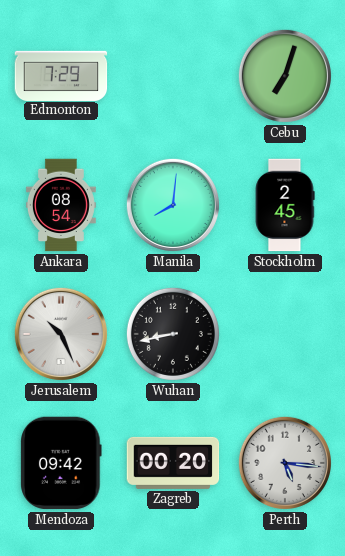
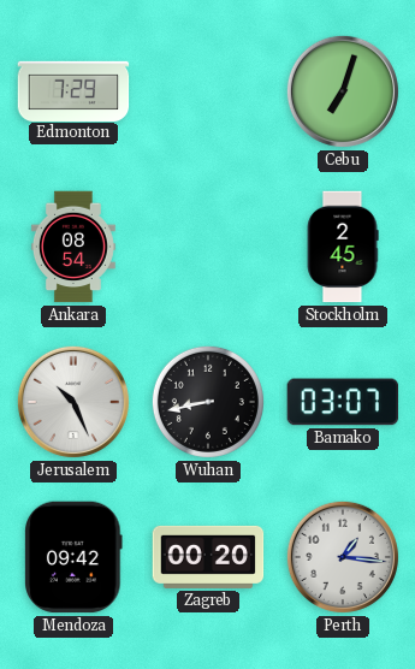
Manila: 8:01 -> none
Bamako: none -> 03:07
Perth: 5:16 -> 1:16
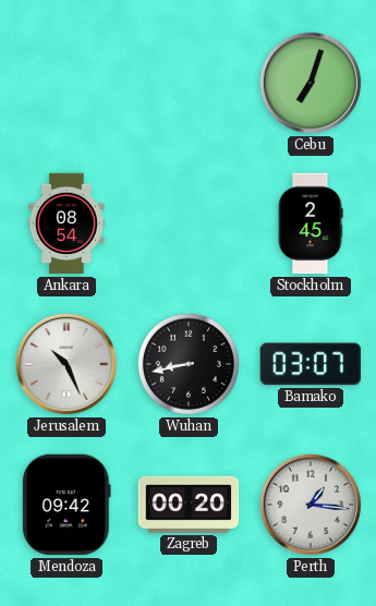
Edmonton: 7:29 -> none
